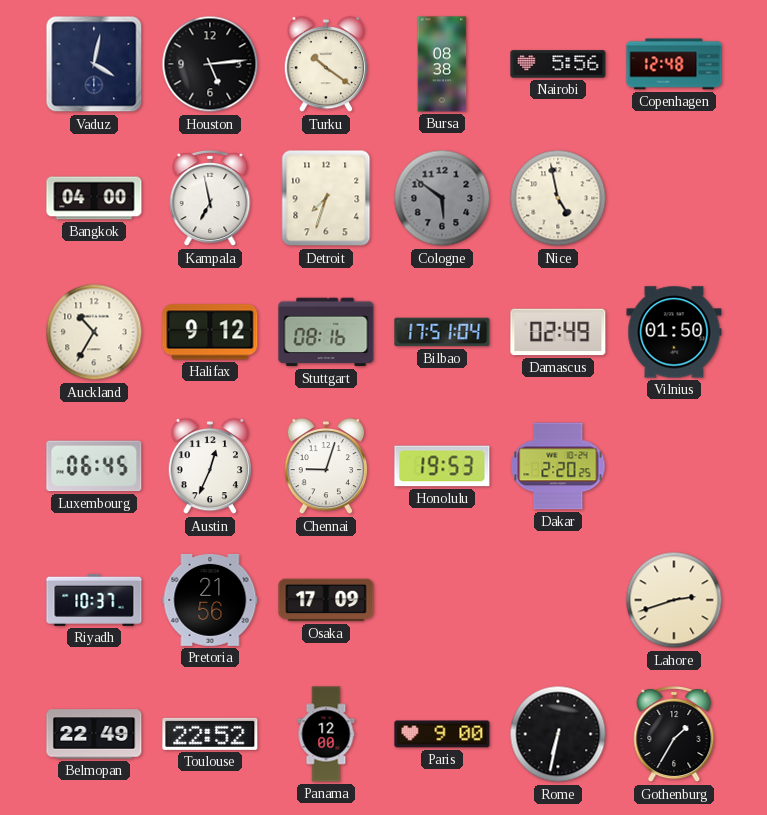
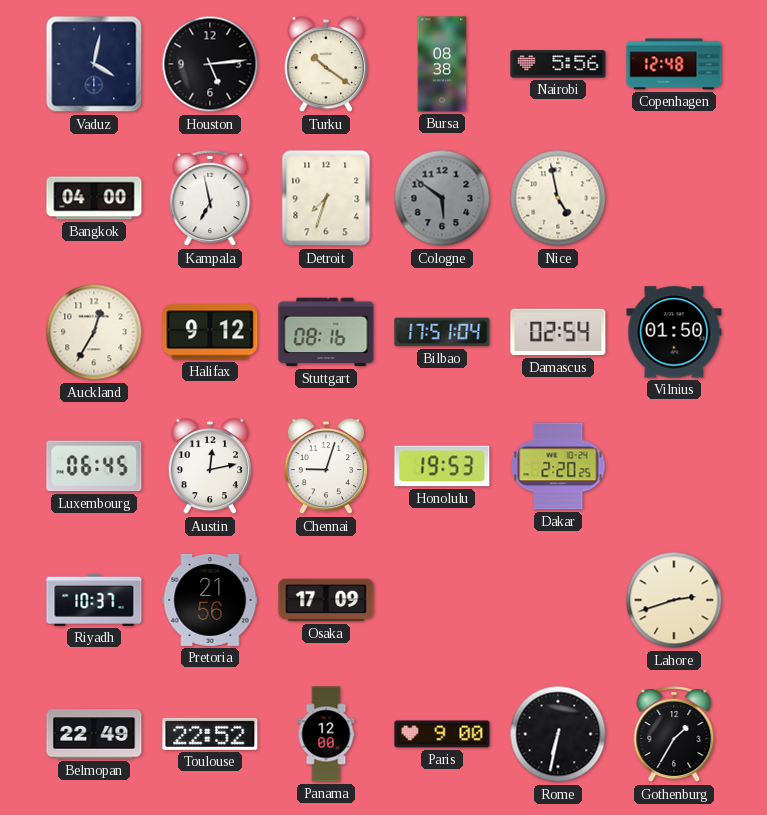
Auckland: 10:35 -> 12:35
Damascus: 02:49 -> 02:54
Austin: 12:34 -> 12:13
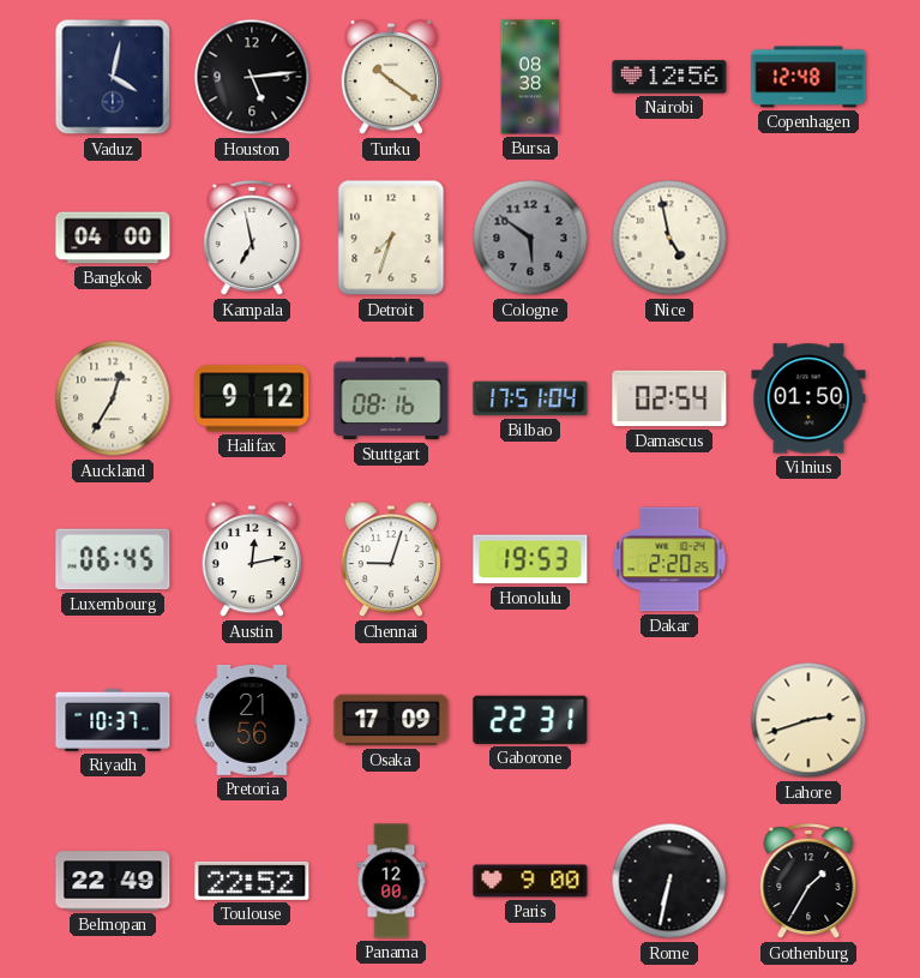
Nairobi: 5:56 -> 12:56
Gaborone: none -> 22:31
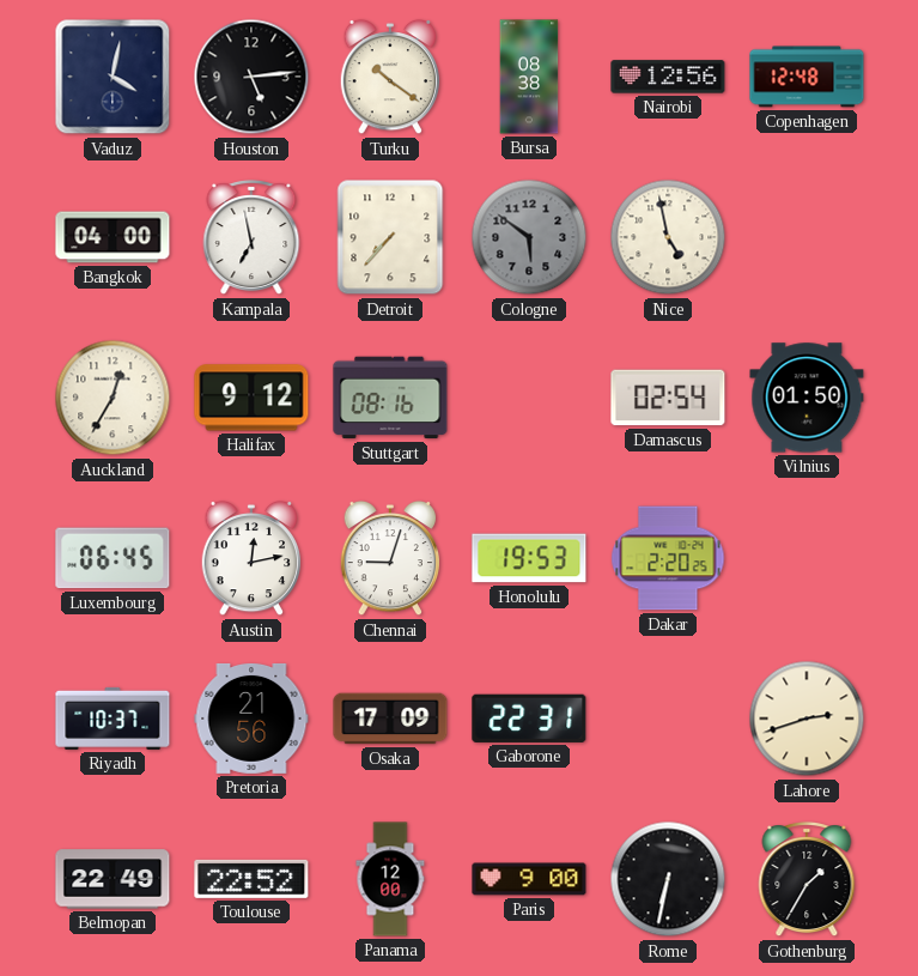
Detroit: 7:33 -> 7:37
Bilbao: 17:51 -> none
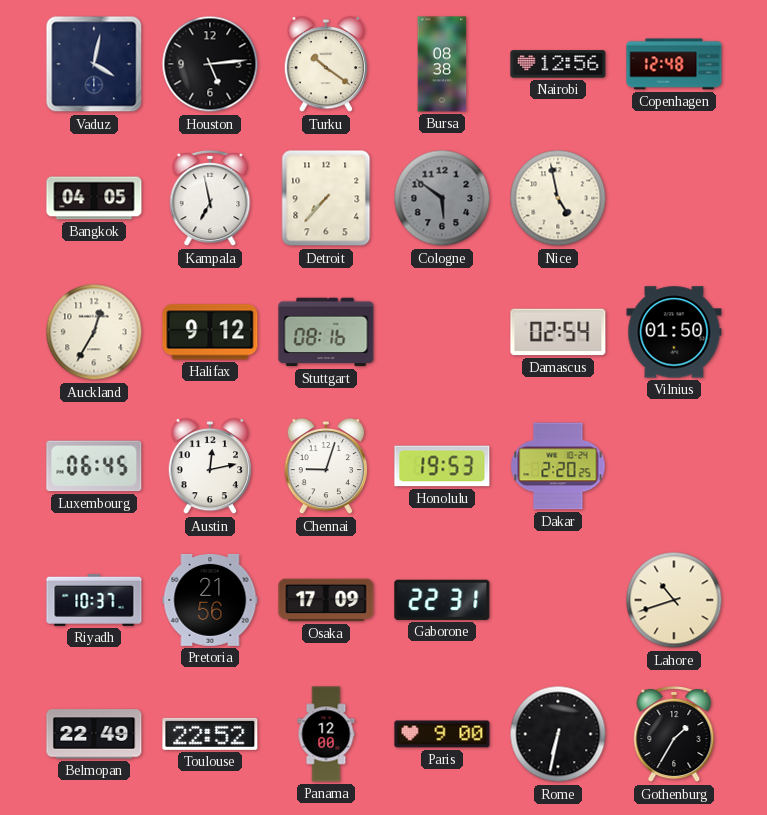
Bangkok: 04:00 -> 04:05
Lahore: 2:42 -> 10:42
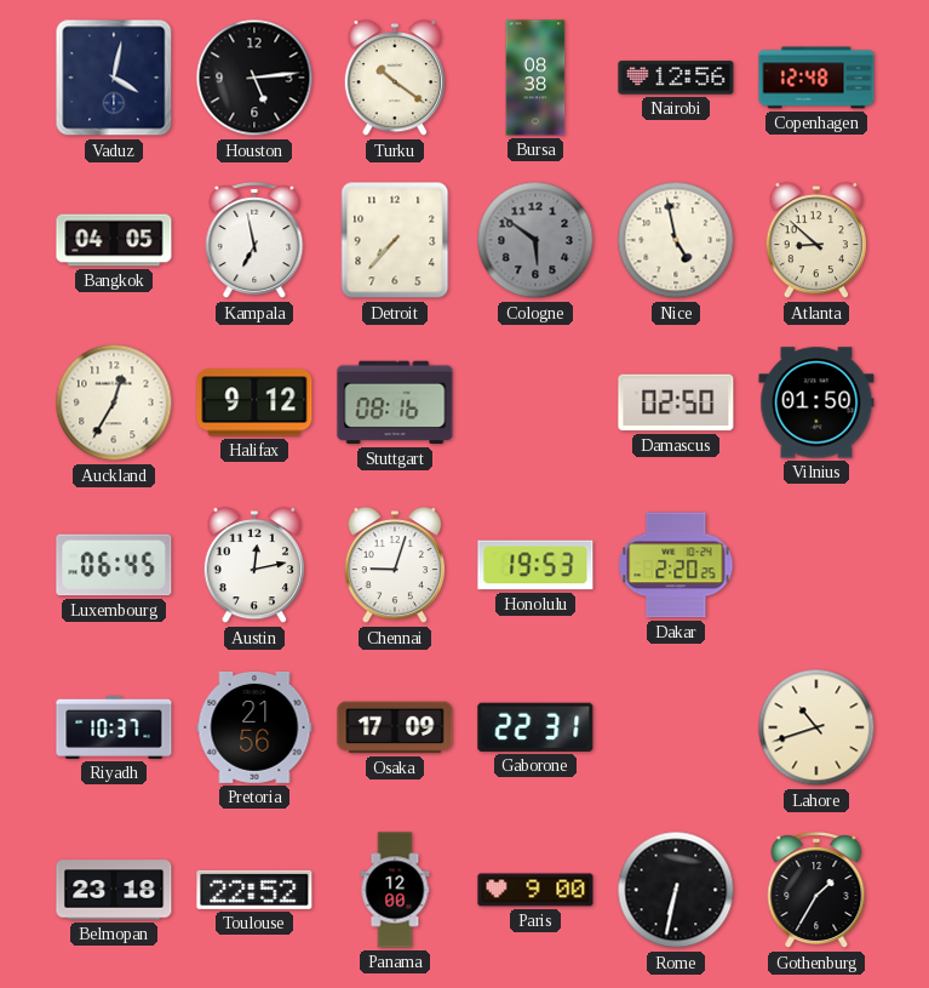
Atlanta: none -> 8:52
Damascus: 02:54 -> 02:50
Belmopan: 22:49 -> 23:18
